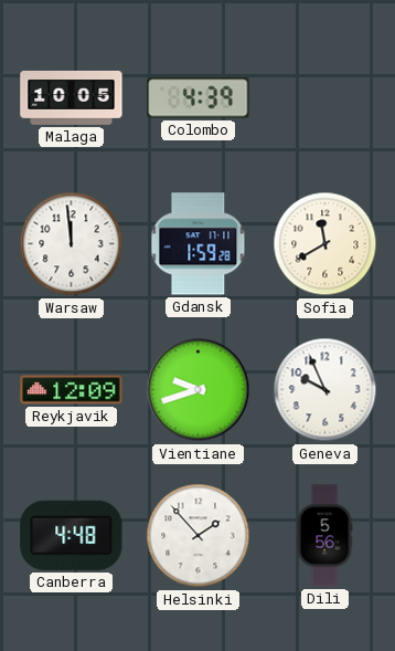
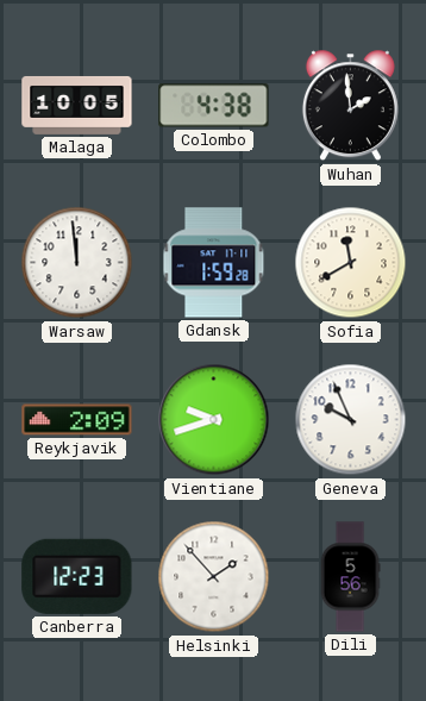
Colombo: 4:39 -> 4:38
Wuhan: none -> 1:59
Reykjavik: 12:09 -> 2:09
Canberra: 4:48 -> 12:23
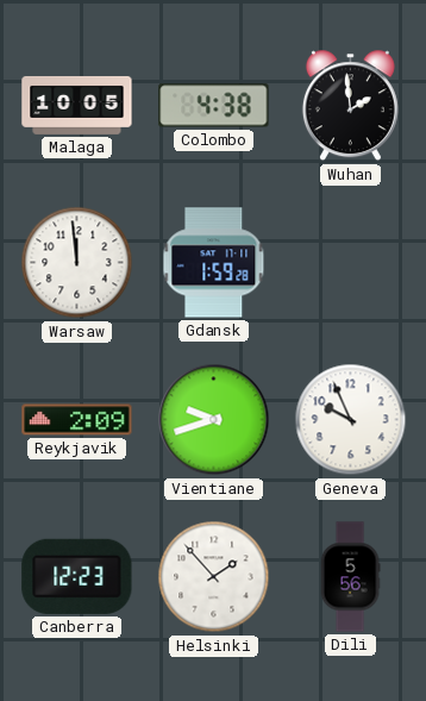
Sofia: 11:40 -> none
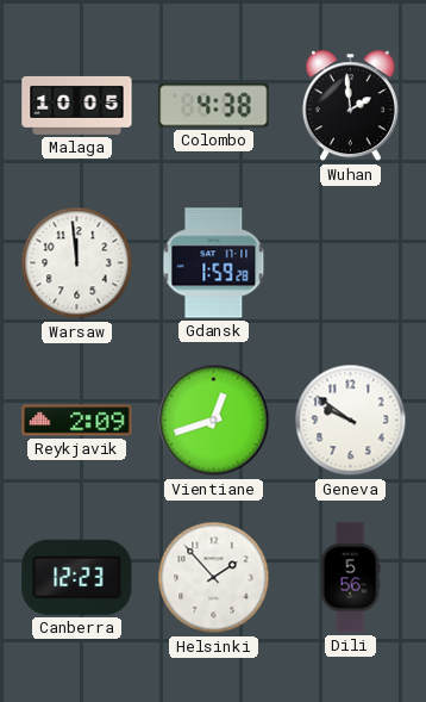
Vientiane: 9:42 -> 12:42
Geneva: 9:56 -> 9:51
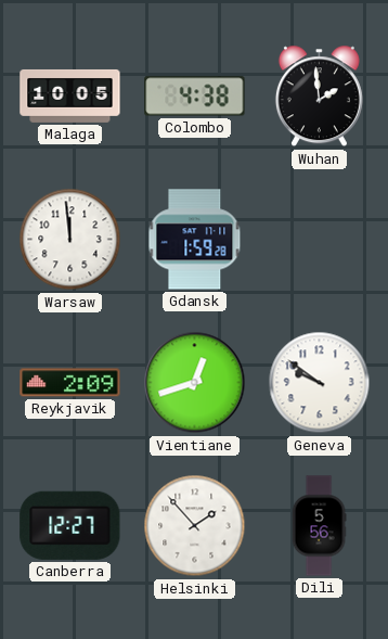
Canberra: 12:23 -> 12:27
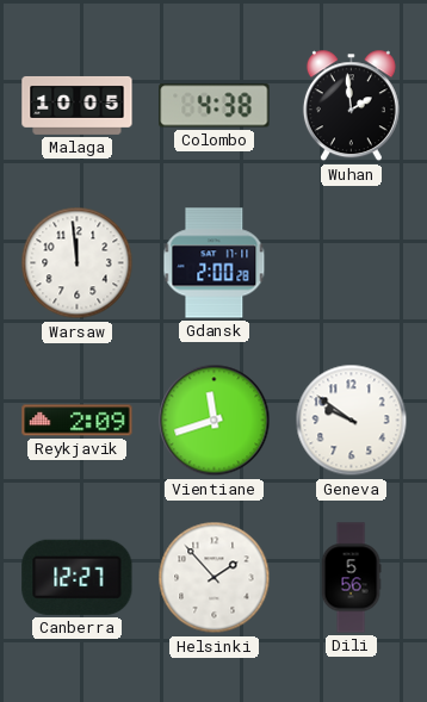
Gdansk: 1:59 -> 2:00
Vientiane: 12:42 -> 11:42
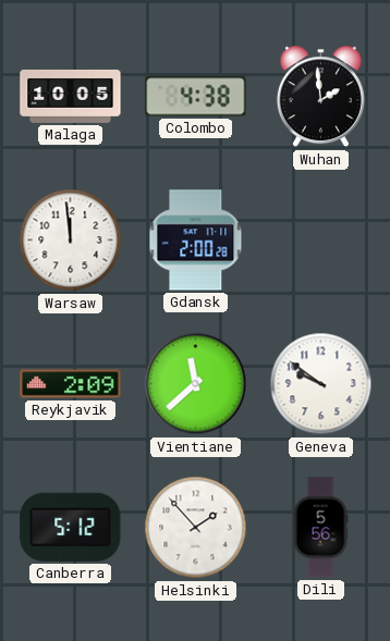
Vientiane: 11:42 -> 11:38
Canberra: 12:27 -> 5:12
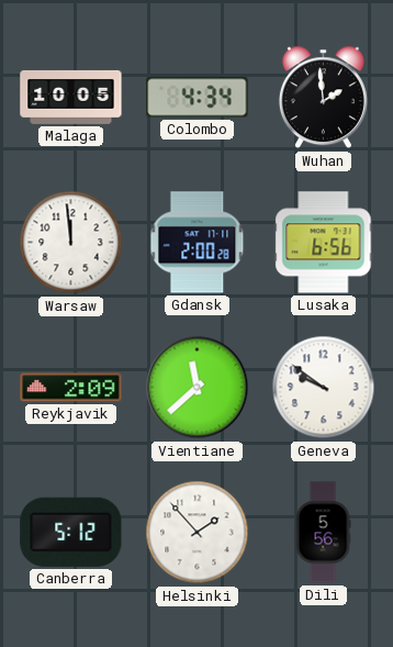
Colombo: 4:38 -> 4:34
Lusaka: none -> 6:56
